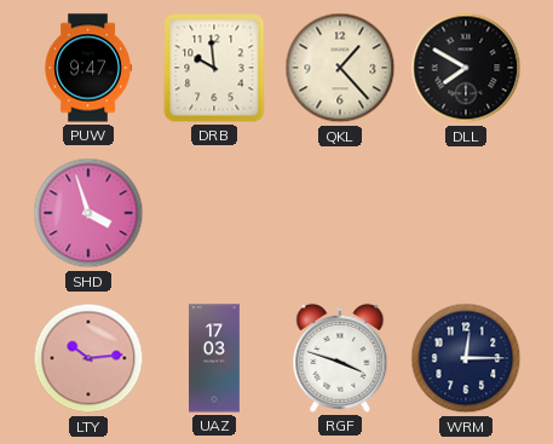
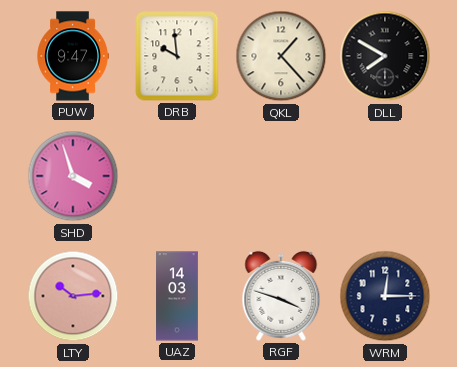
UAZ: 17:03 -> 14:03
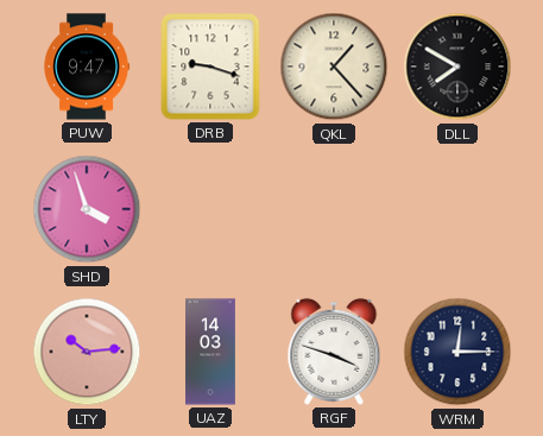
DRB: 9:59 -> 9:18
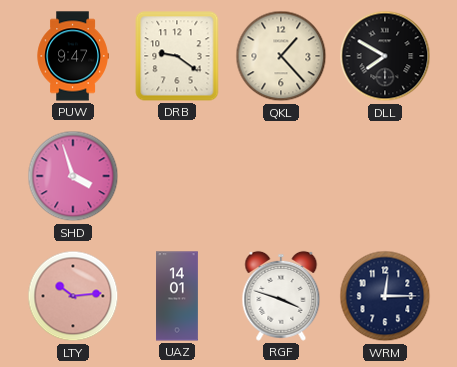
DRB: 9:18 -> 9:21
UAZ: 14:03 -> 14:01
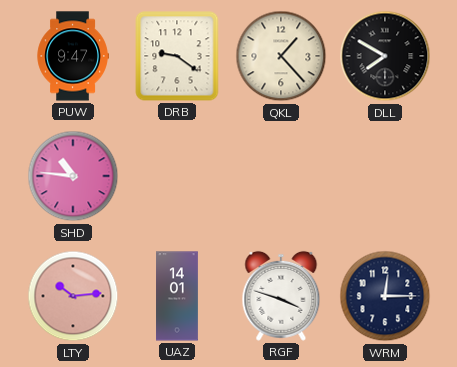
SHD: 3:57 -> 10:46
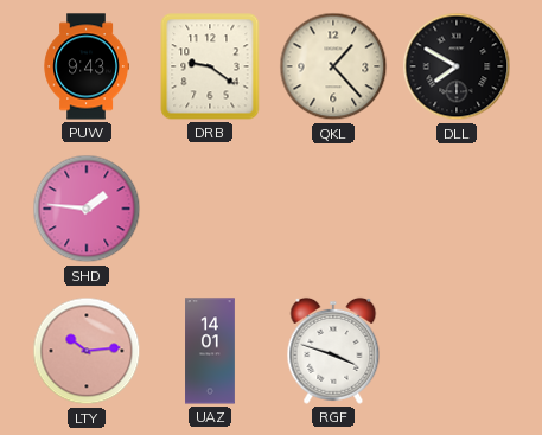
PUW: 9:47 -> 9:43
SHD: 10:46 -> 1:46
WRM: 12:15 -> none
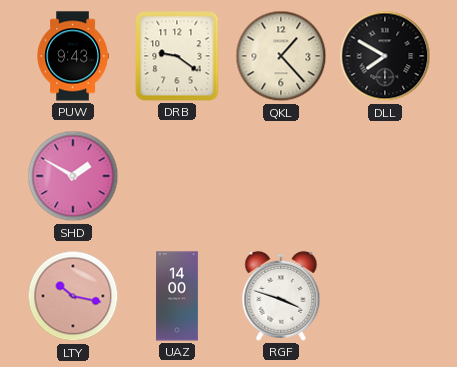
SHD: 1:46 -> 1:50
LTY: 10:14 -> 10:17
UAZ: 14:01 -> 14:00
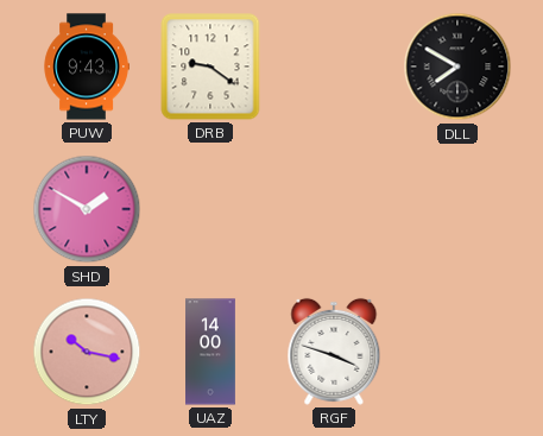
QKL: 1:23 -> none
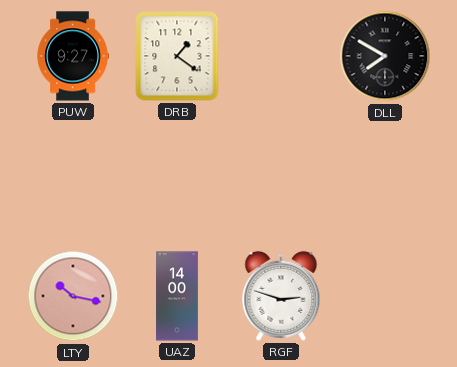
PUW: 9:43 -> 9:27
DRB: 9:21 -> 1:21
SHD: 1:50 -> none
RGF: 3:48 -> 2:48
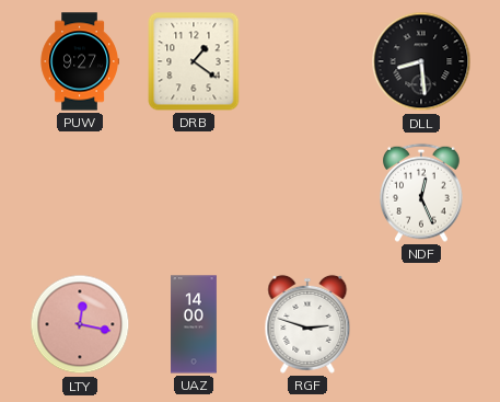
DLL: 7:50 -> 8:29
NDF: none -> 12:26
LTY: 10:17 -> 12:17
